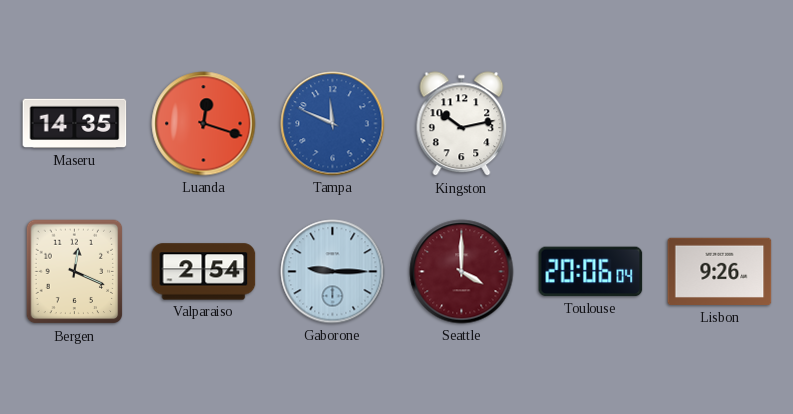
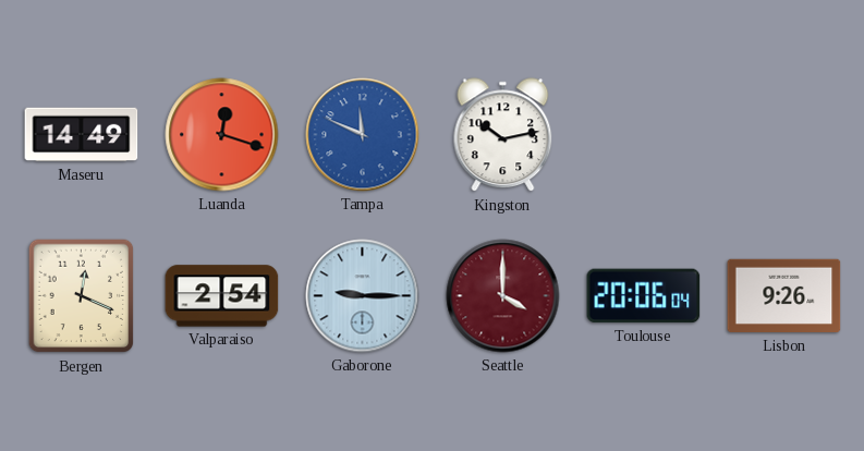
Maseru: 14:35 -> 14:49
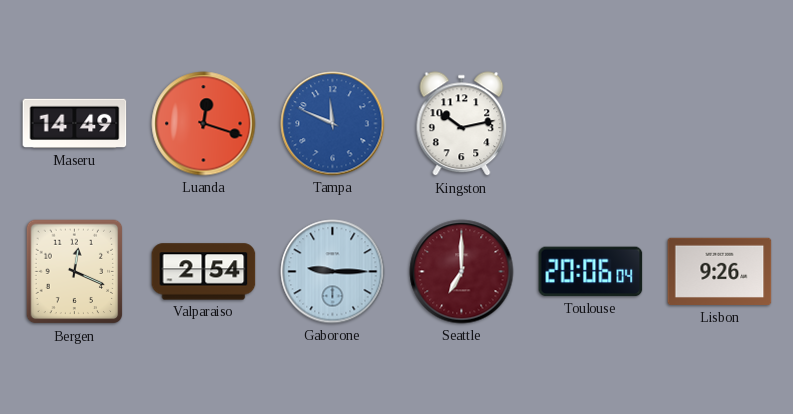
Seattle: 4:00 -> 7:00
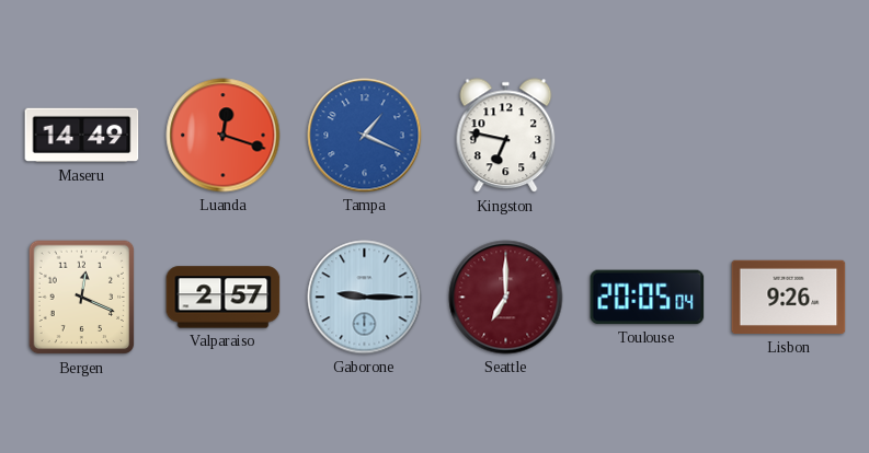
Tampa: 11:49 -> 1:19
Kingston: 10:13 -> 6:47
Valparaiso: 2:54 -> 2:57
Toulouse: 20:06 -> 20:05
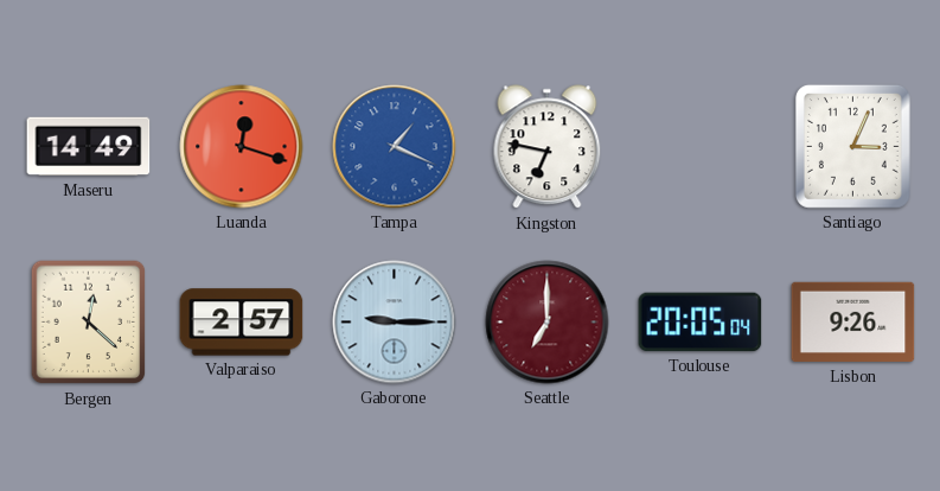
Santiago: none -> 3:04
Bergen: 12:19 -> 12:22
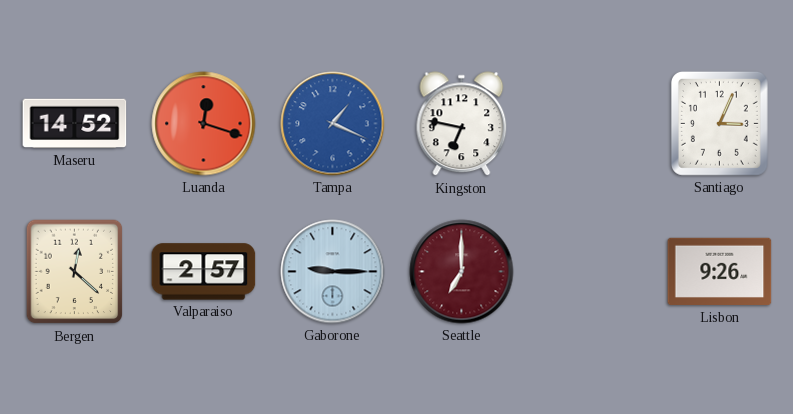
Maseru: 14:49 -> 14:52
Toulouse: 20:05 -> none
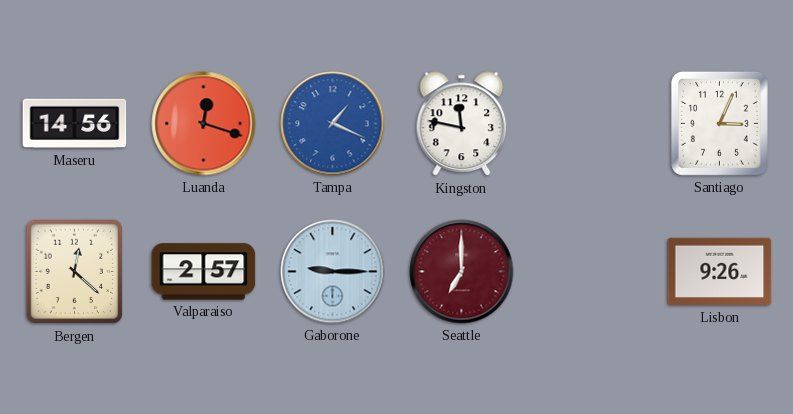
Maseru: 14:52 -> 14:56
Kingston: 6:47 -> 11:47
